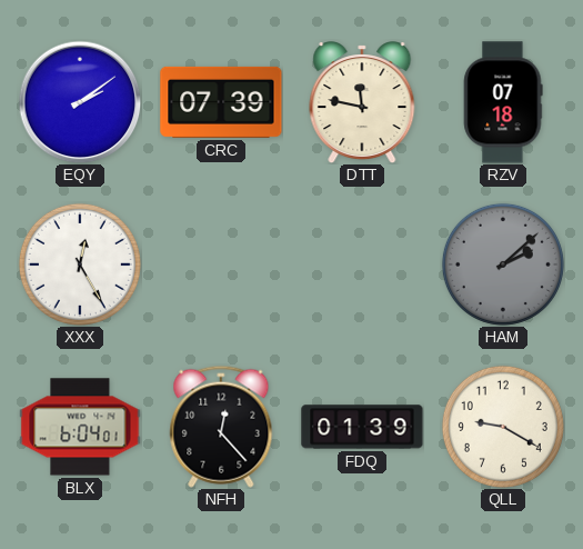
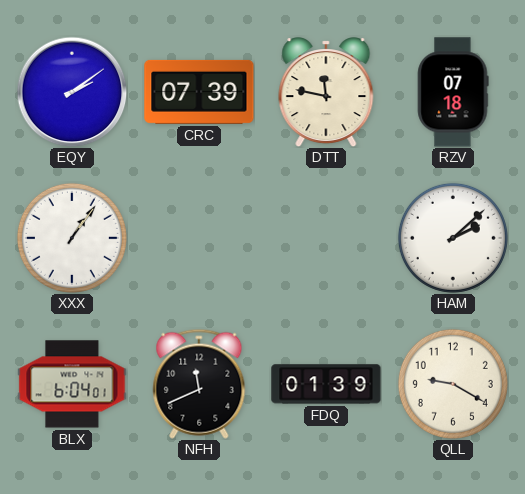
XXX: 12:25 -> 1:06
HAM dial: grey -> white
NFH: 12:23 -> 11:41
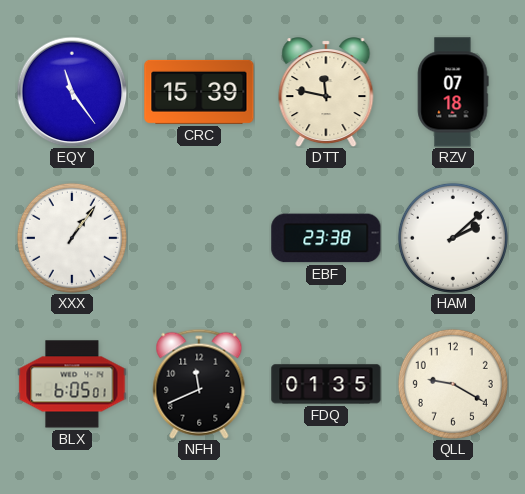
EQY: 2:09 -> 11:24
CRC: 07:39 -> 15:39
EBF: none -> 23:38
BLX: 6:04 -> 6:05
FDQ: 01:39 -> 01:35
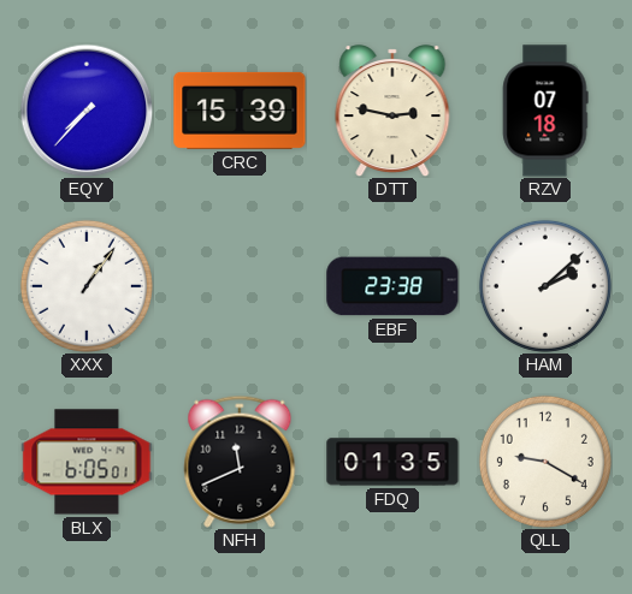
EQY: 11:24 -> 7:37
DTT: 11:47 -> 2:47
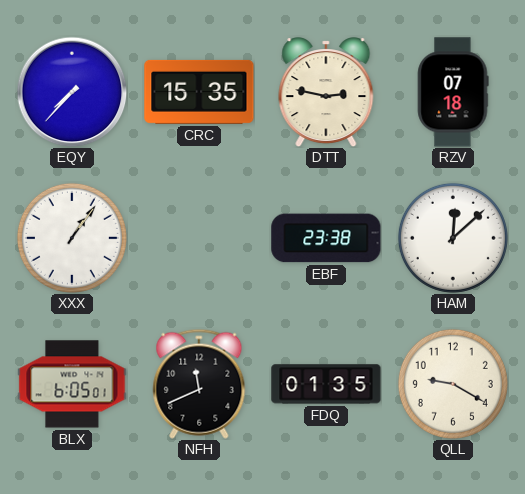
CRC: 15:39 -> 15:35
HAM: 2:08 -> 12:08
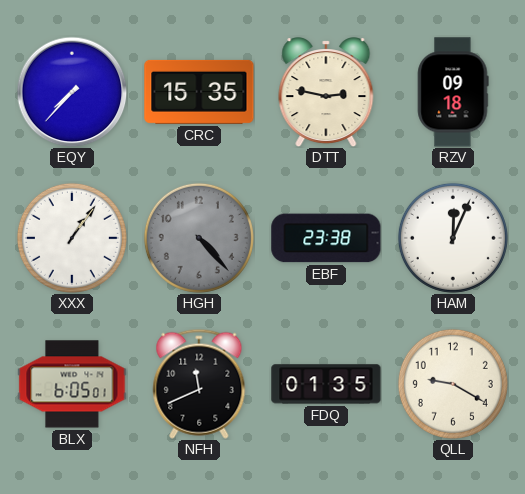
RZV: 07:18 -> 09:18
HGH: none -> 4:23
HAM: 12:08 -> 12:04
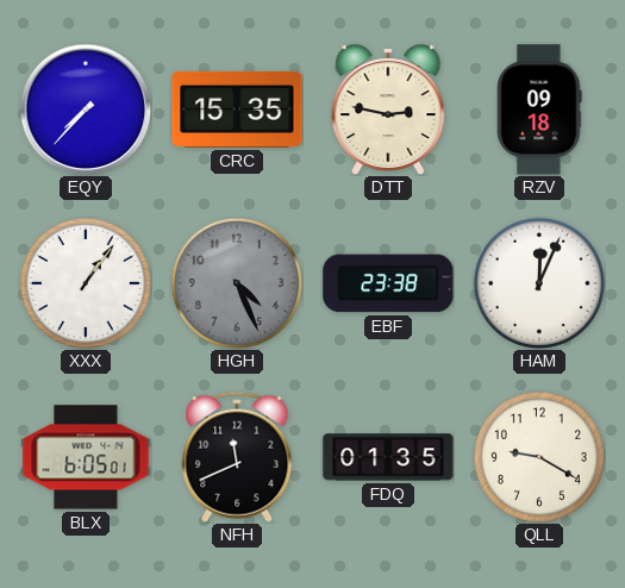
HGH: 4:23 -> 4:26
